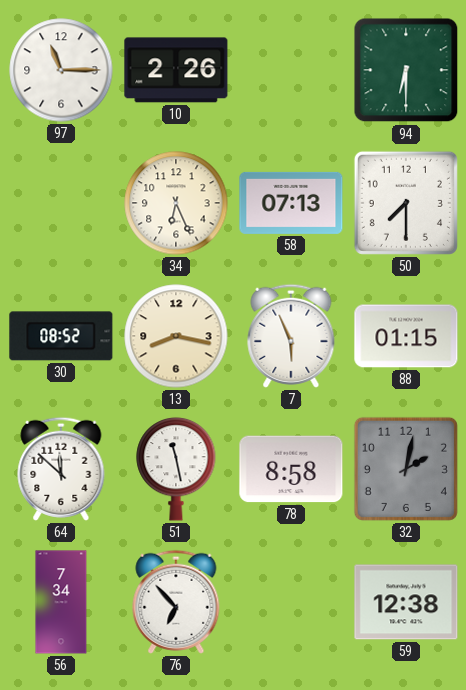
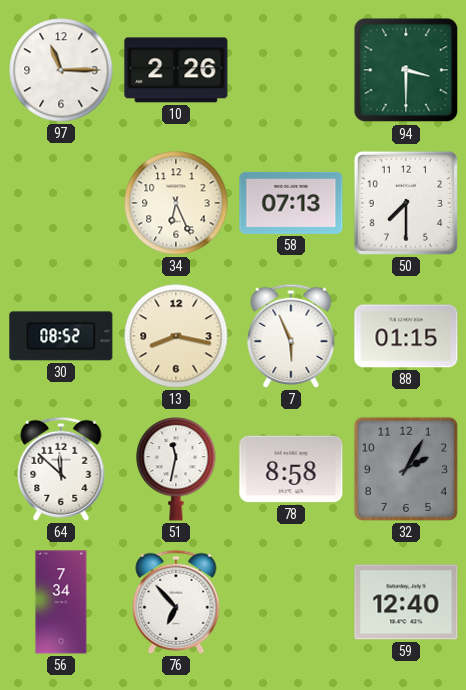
94: 6:30 -> 3:30
51: 11:28 -> 11:32
32: 2:02 -> 2:05
59: 12:38 -> 12:40
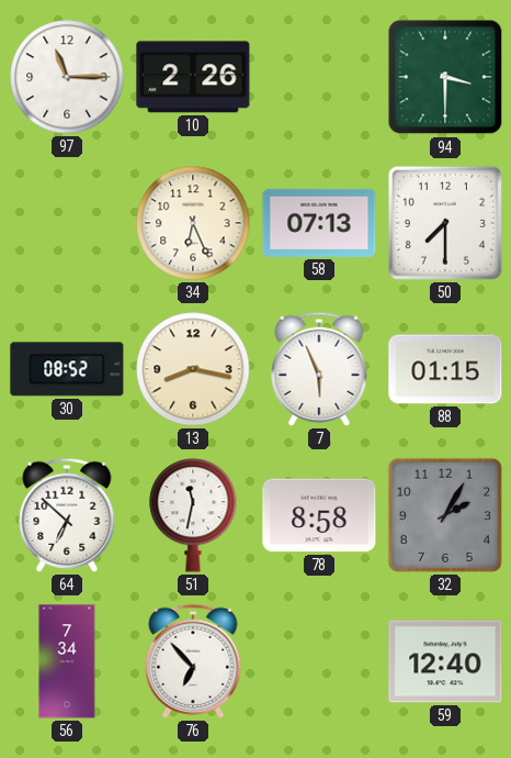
64: 11:52 -> 6:52
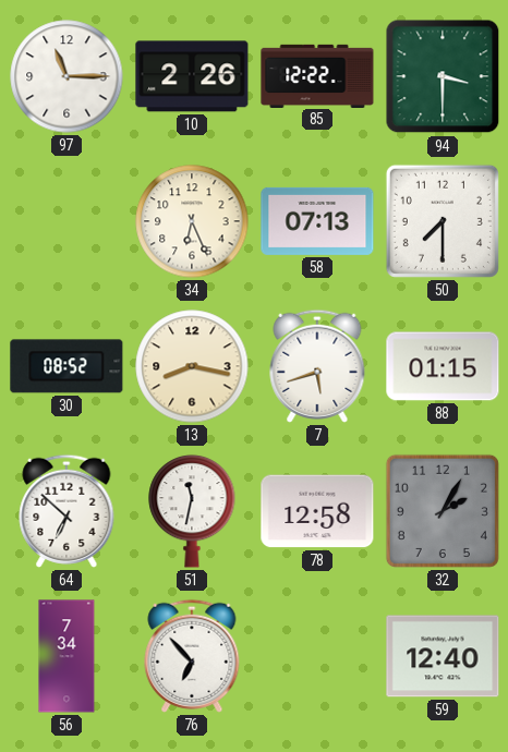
85: none -> 12:22
7: 5:56 -> 5:42
78: 8:58 -> 12:58
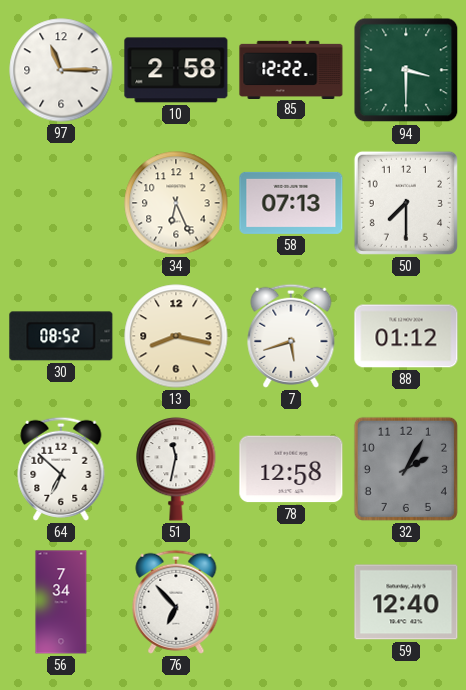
10: 2:26 -> 2:58
88: 01:15 -> 01:12
